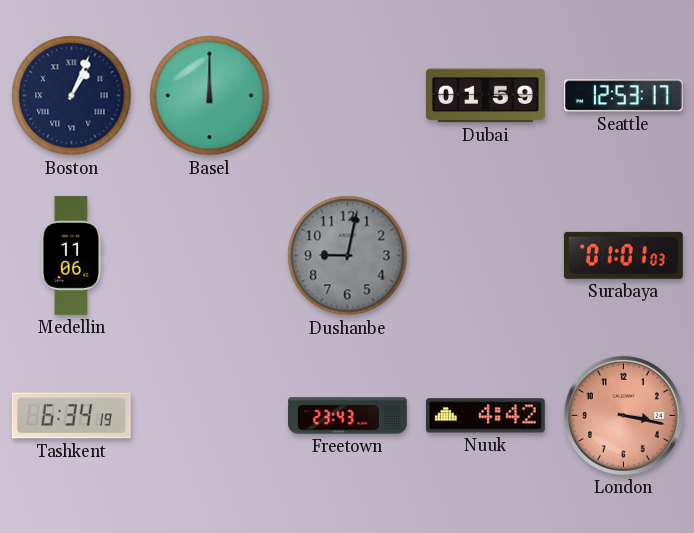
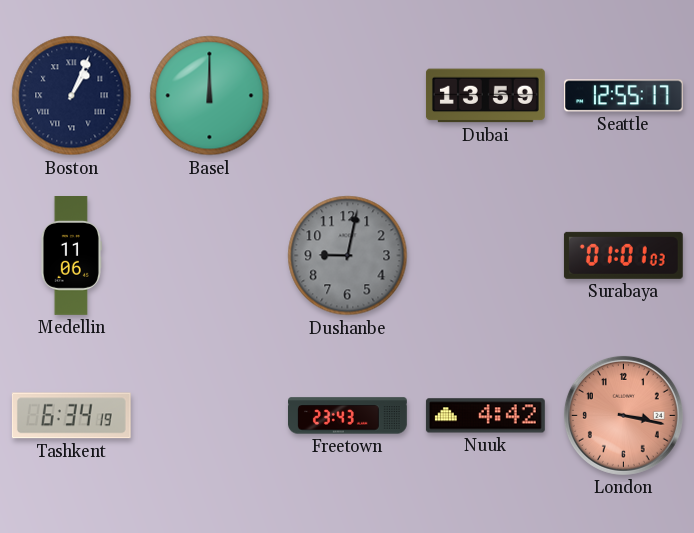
Dubai: 01:59 -> 13:59
Seattle: 12:53 -> 12:55
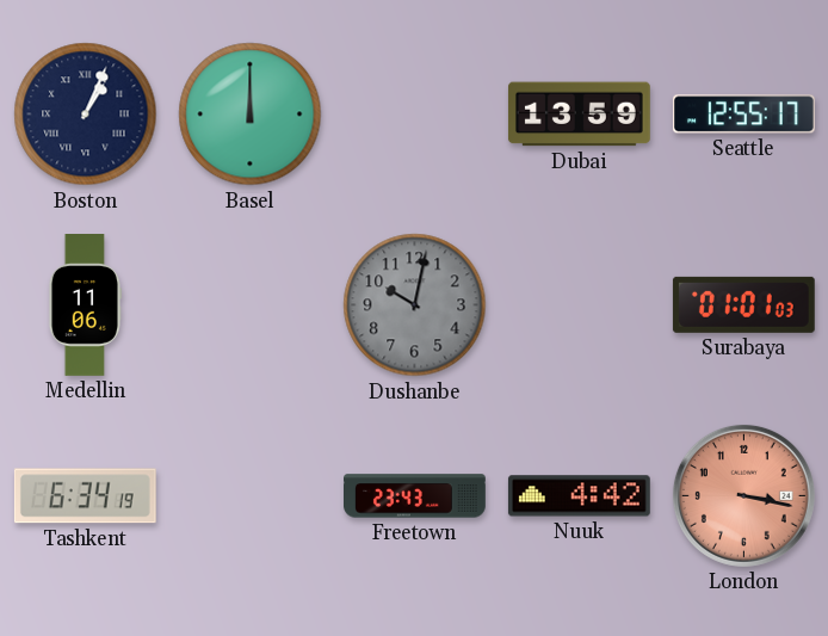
Dushanbe: 9:02 -> 10:02
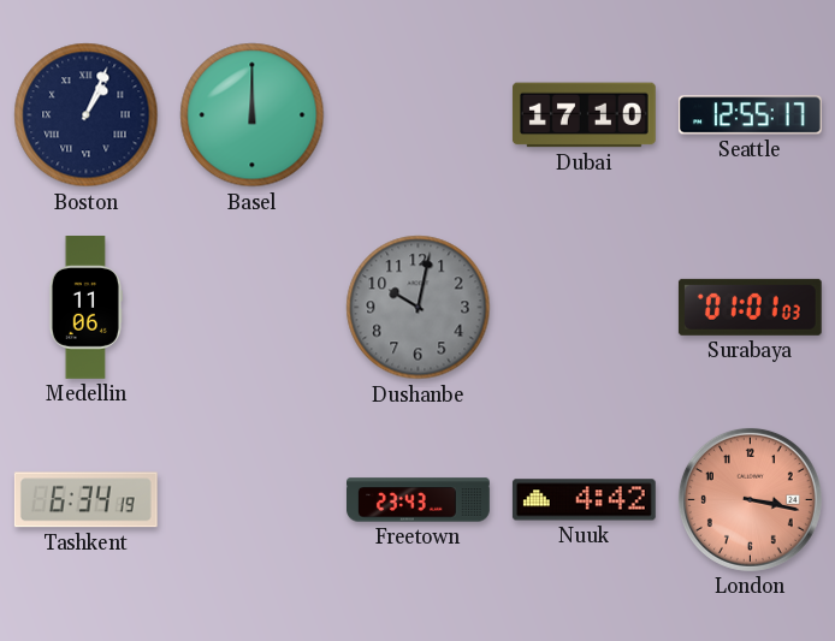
Dubai: 13:59 -> 17:10
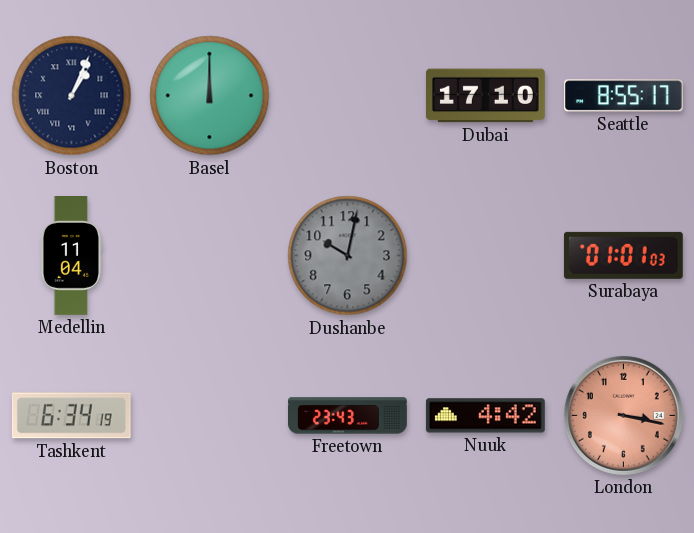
Seattle: 12:55 -> 8:55
Medellin: 11:06 -> 11:04
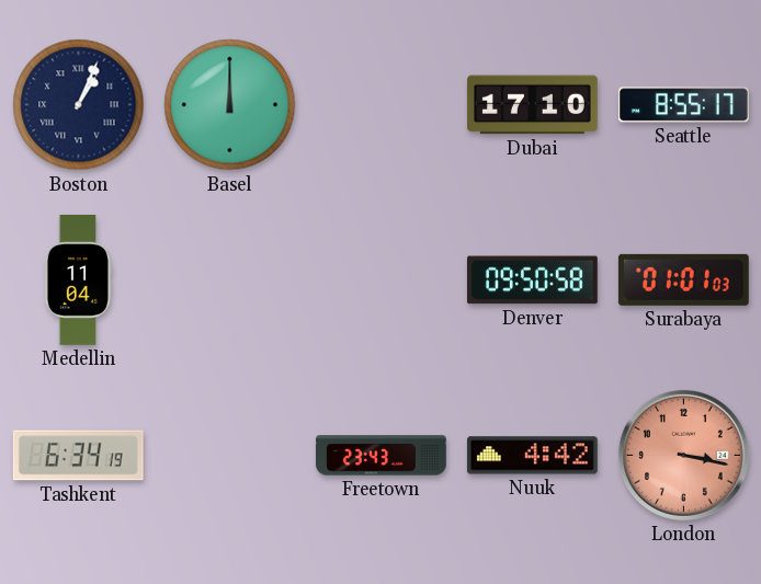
Dushanbe: 10:02 -> none
Denver: none -> 09:50
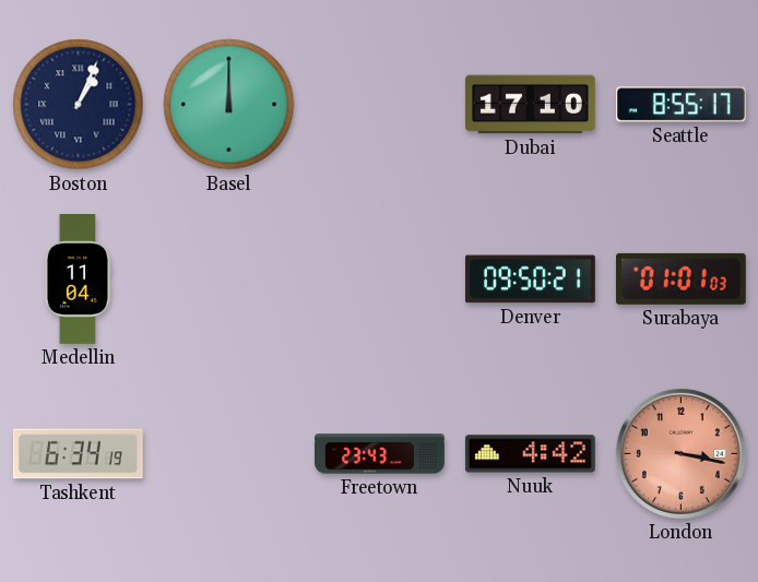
Denver: 09:50:58 -> 09:50:21
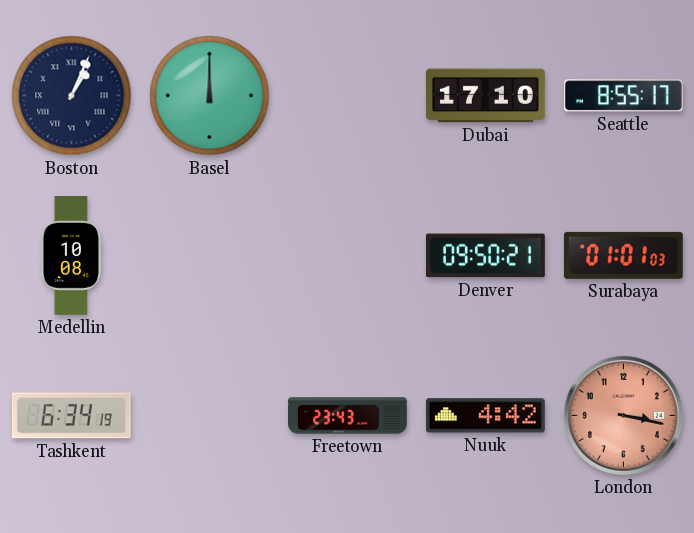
Medellin: 11:04 -> 10:08
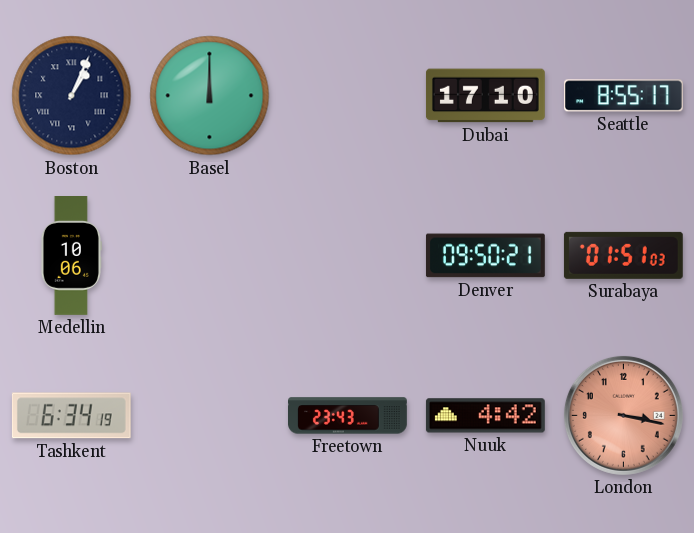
Medellin: 10:08 -> 10:06
Surabaya: 01:01 -> 01:51
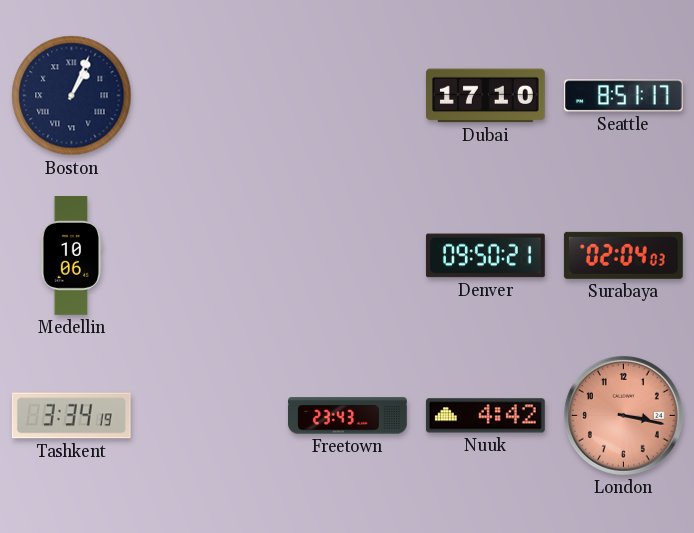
Basel: 12:00 -> none
Seattle: 8:55 -> 8:51
Surabaya: 01:51 -> 02:04
Tashkent: 6:34 -> 3:34
